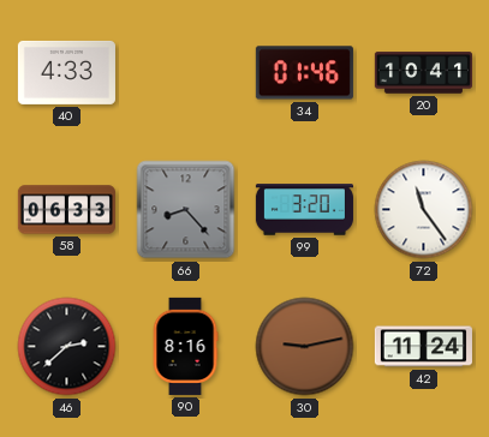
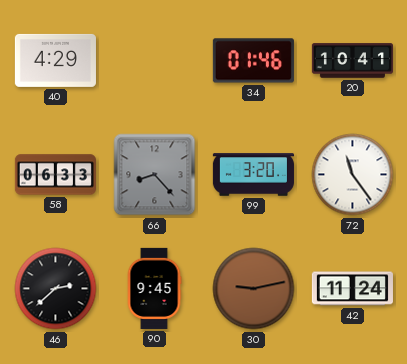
40: 4:33 -> 4:29
90: 8:16 -> 9:45
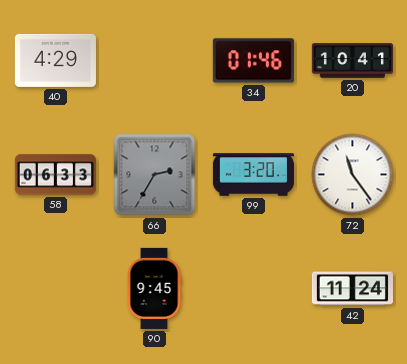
66: 8:23 -> 2:35
46: 2:38 -> none
30: 9:13 -> none
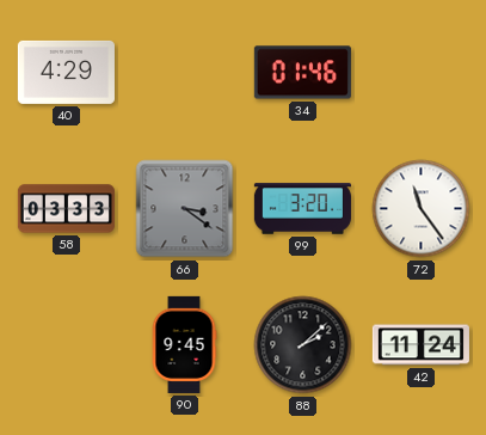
20: 10:41 -> none
58: 06:33 -> 03:33
66: 2:35 -> 3:21
88: none -> 2:08
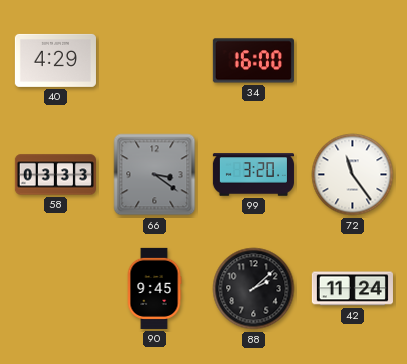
34: 01:46 -> 16:00
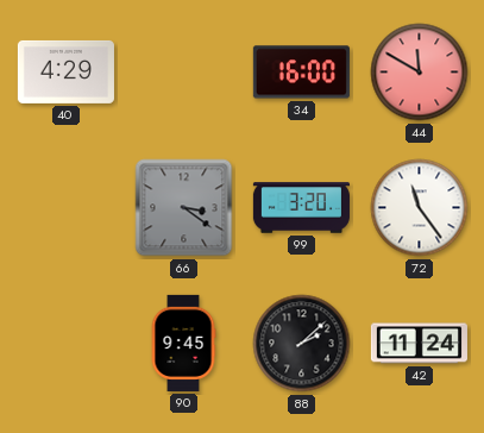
44: none -> 11:50
58: 03:33 -> none
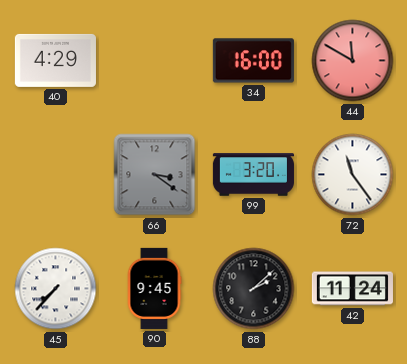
45: none -> 7:37
